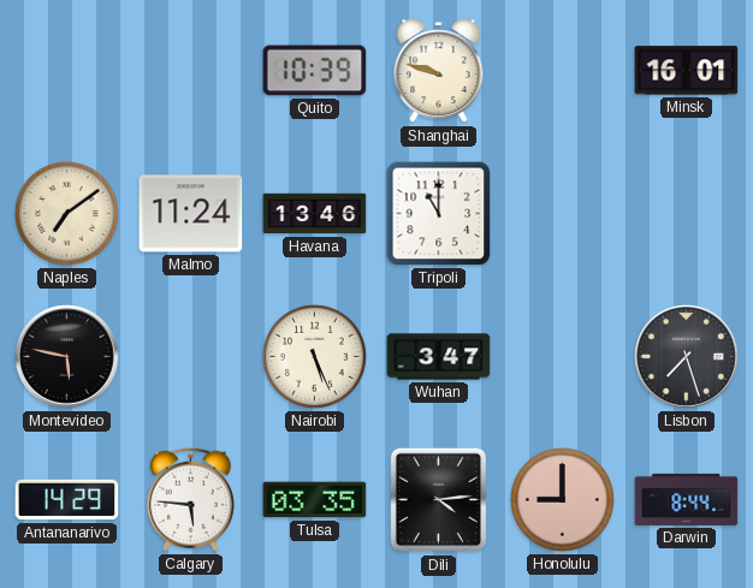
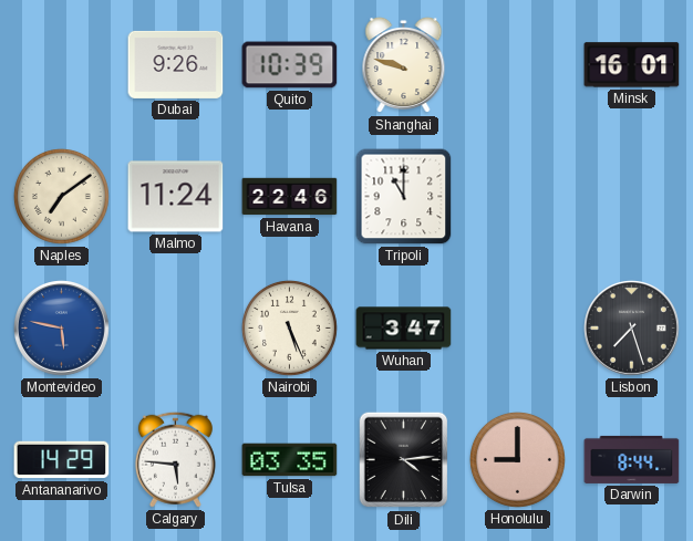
Dubai: none -> 9:26
Havana: 13:46 -> 22:46
Montevideo dial: black -> blue
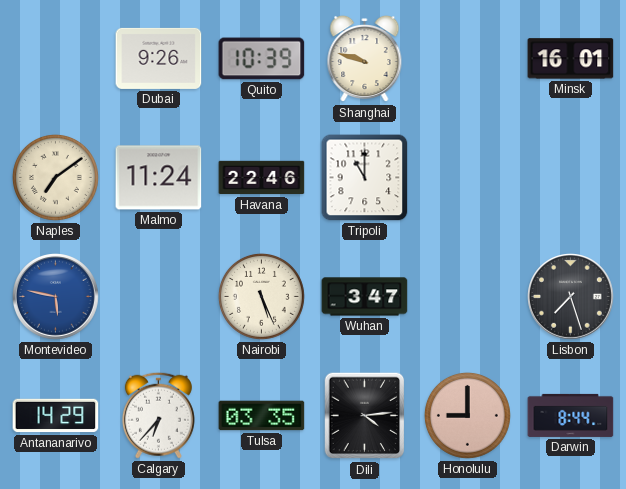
Calgary: 5:46 -> 6:37
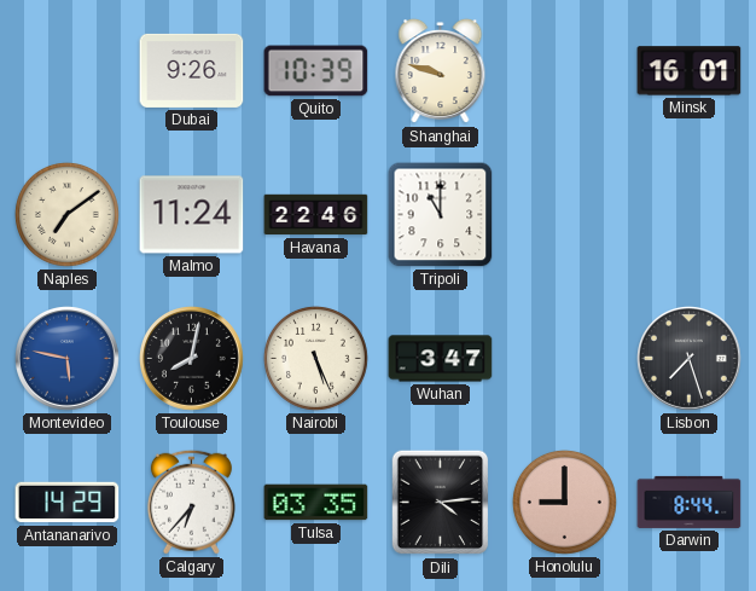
Toulouse: none -> 8:02
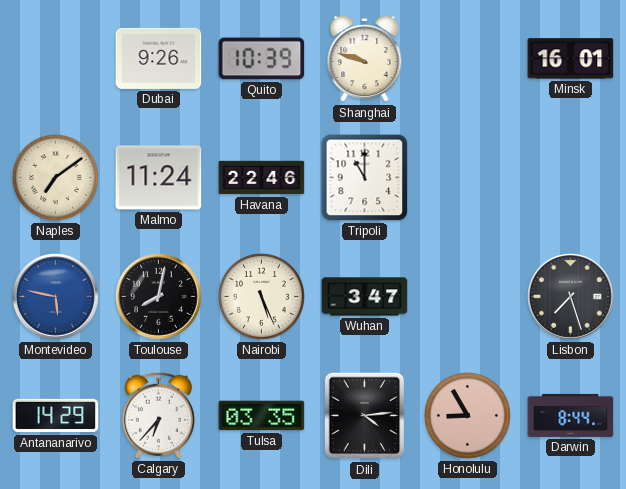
Honolulu: 9:00 -> 8:55
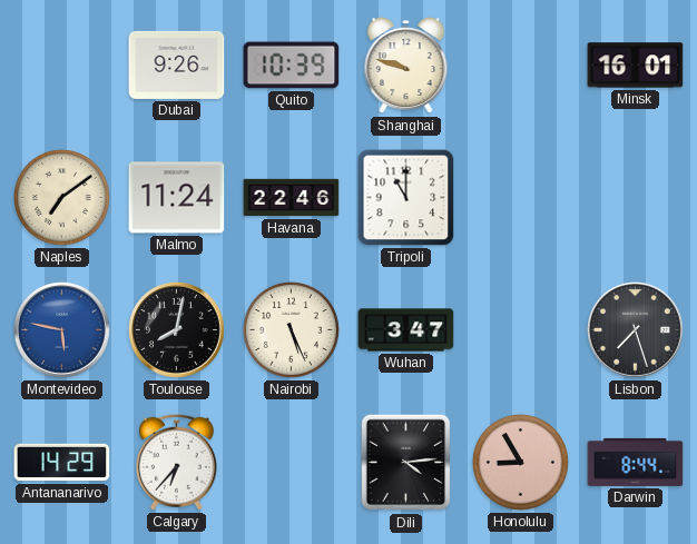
Tulsa: 03:35 -> none
